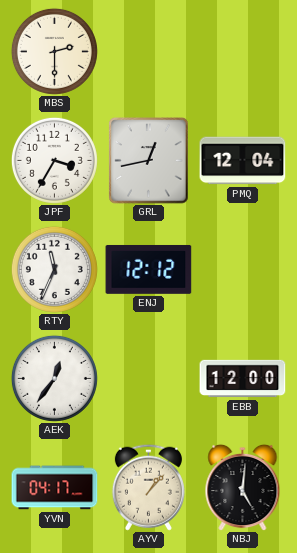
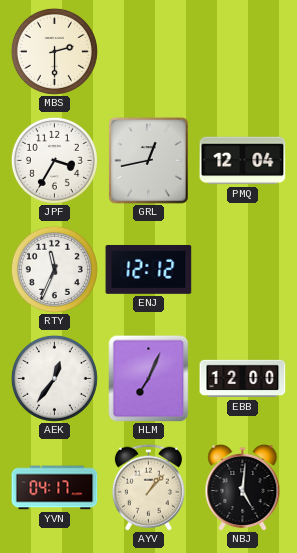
HLM: none -> 7:04
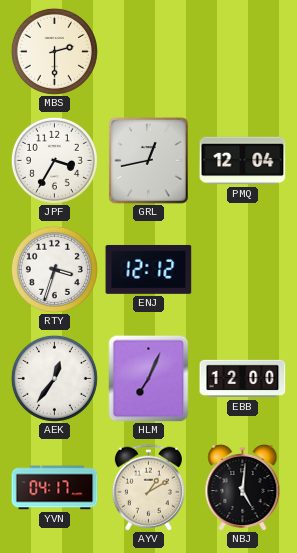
RTY: 11:34 -> 3:33
AYV: 1:07 -> 1:10
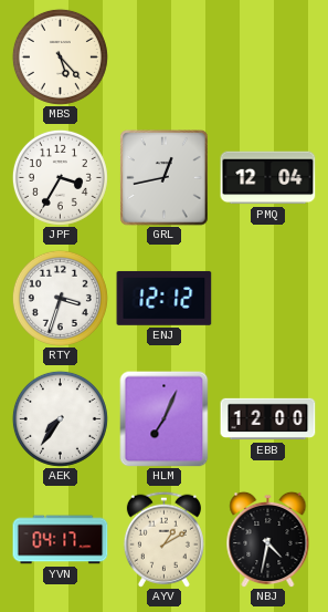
MBS: 2:30 -> 5:23
AEK: 12:36 -> 7:36
NBJ: 5:01 -> 4:32
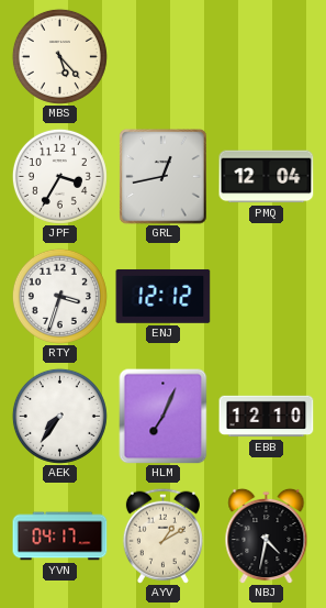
EBB: 12:00 -> 12:10
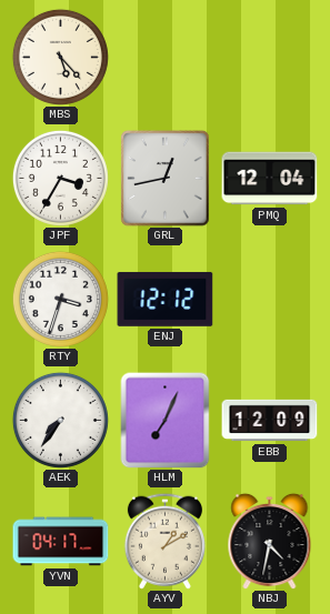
EBB: 12:10 -> 12:09
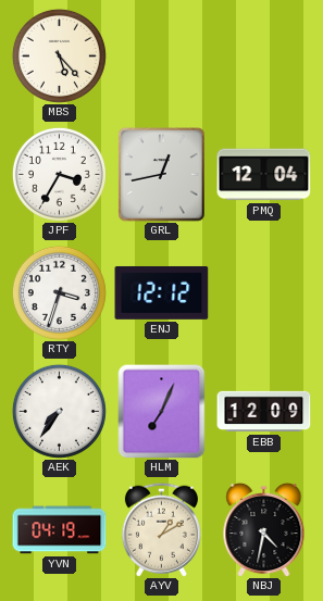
YVN: 04:17 -> 04:19
